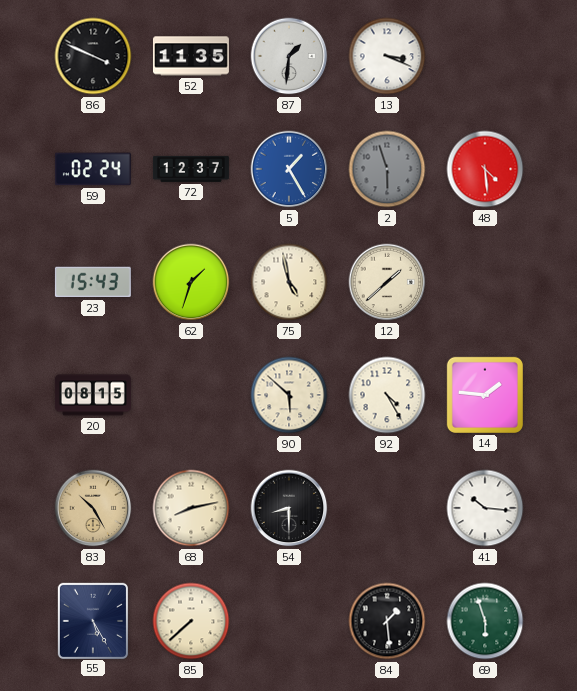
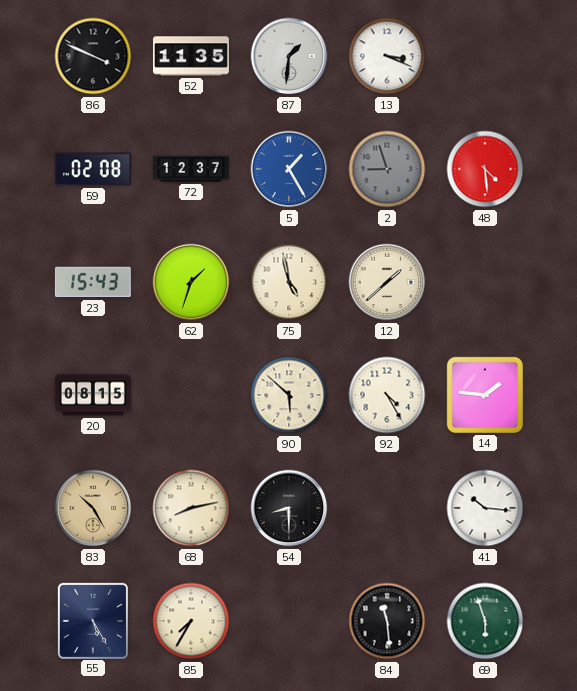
59: 02:24 -> 02:08
2: 5:57 -> 8:57
85: 7:38 -> 7:35
84: 1:29 -> 11:29
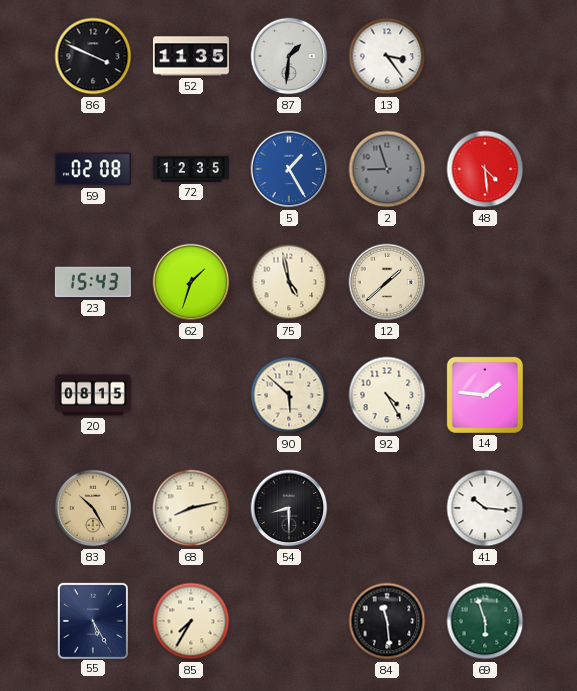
13: 3:19 -> 3:24
72: 12:37 -> 12:35
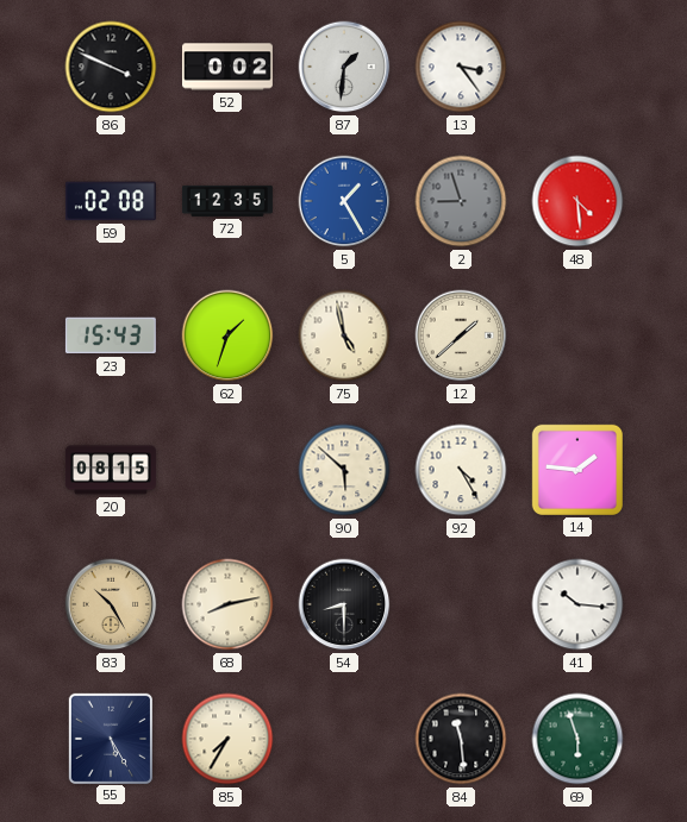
52: 11:35 -> 0:02
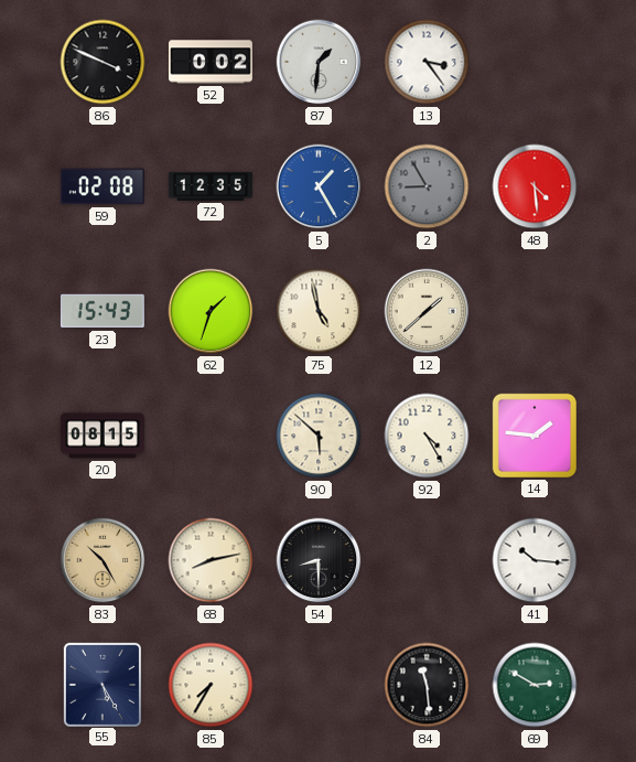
2: 8:57 -> 8:55
69: 5:57 -> 2:50
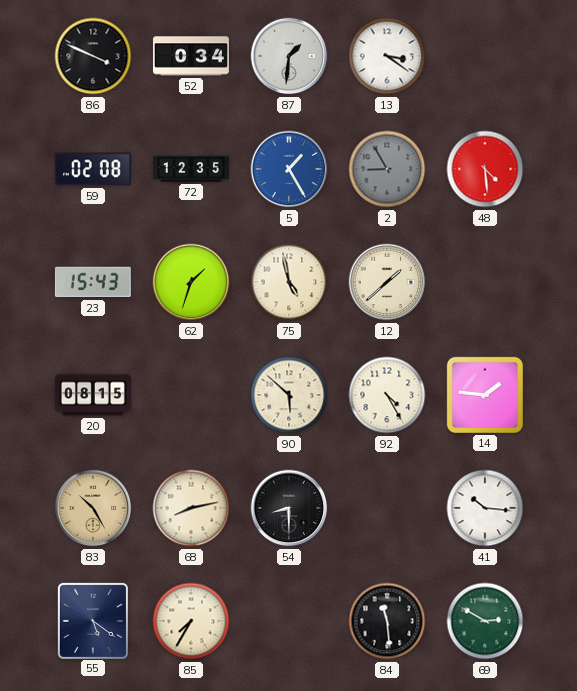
52: 0:02 -> 0:34
13: 3:24 -> 3:21
55: 5:25 -> 5:21
